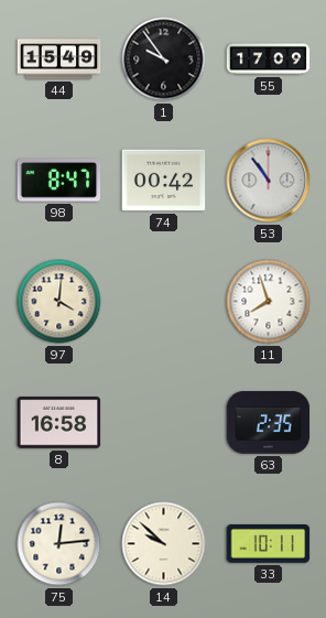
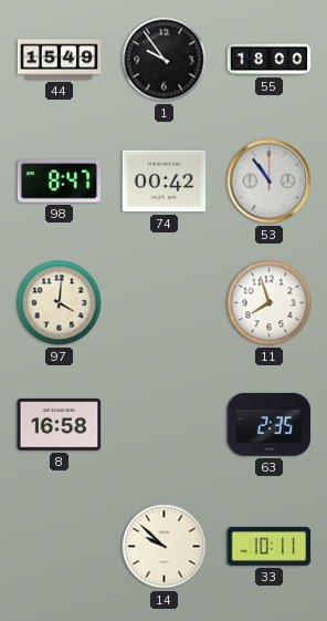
55: 17:09 -> 18:00
75: 12:14 -> none
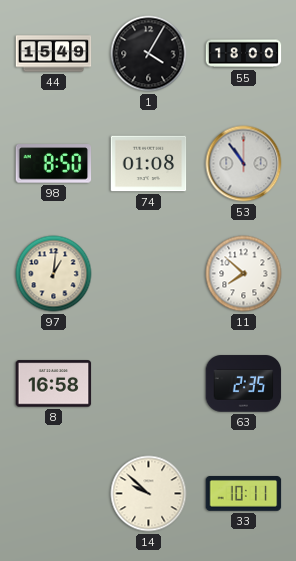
1: 9:54 -> 4:05
98: 8:47 -> 8:50
74: 00:42 -> 01:08
97: 4:01 -> 1:01
11: 7:57 -> 7:52
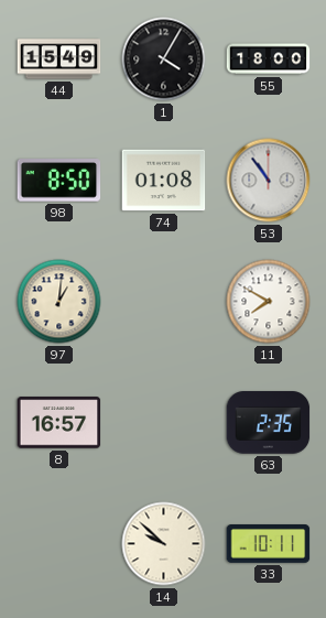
11: 7:52 -> 7:50
8: 16:58 -> 16:57
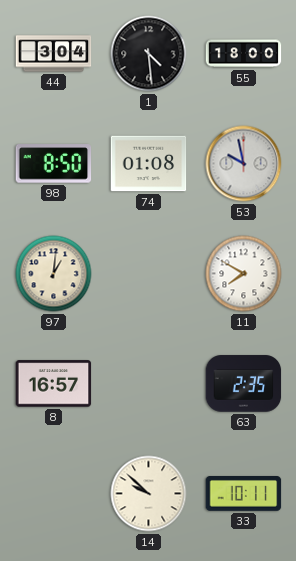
44: 15:49 -> 3:04
1: 4:05 -> 4:29
53: 10:54 -> 9:58
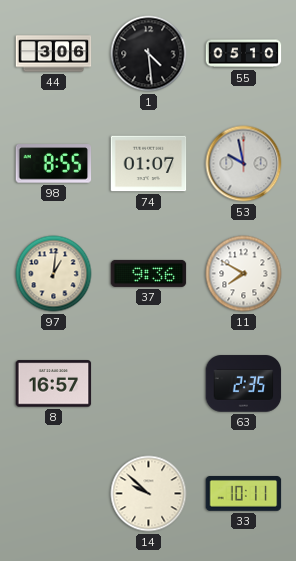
44: 3:04 -> 3:06
55: 18:00 -> 05:10
98: 8:50 -> 8:55
74: 01:08 -> 01:07
37: none -> 9:36
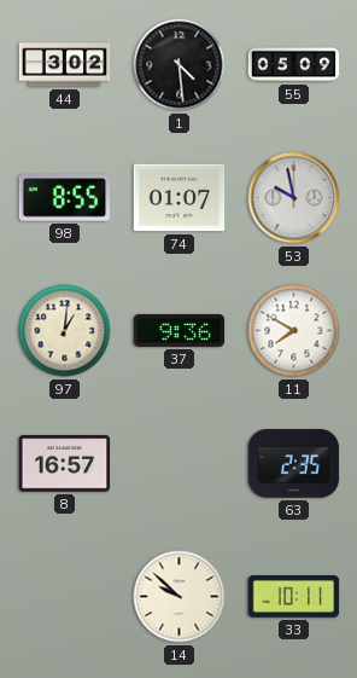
44: 3:06 -> 3:02
55: 05:10 -> 05:09
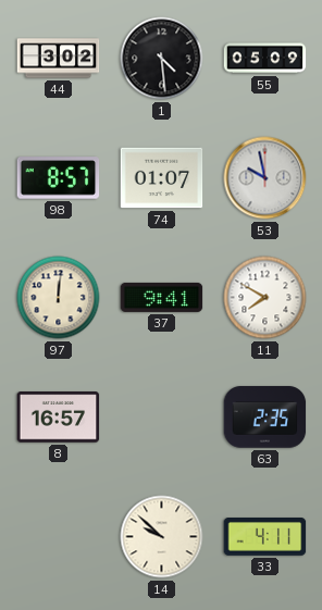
98: 8:55 -> 8:57
97: 1:01 -> 12:01
37: 9:36 -> 9:41
33: 10:11 -> 4:11
